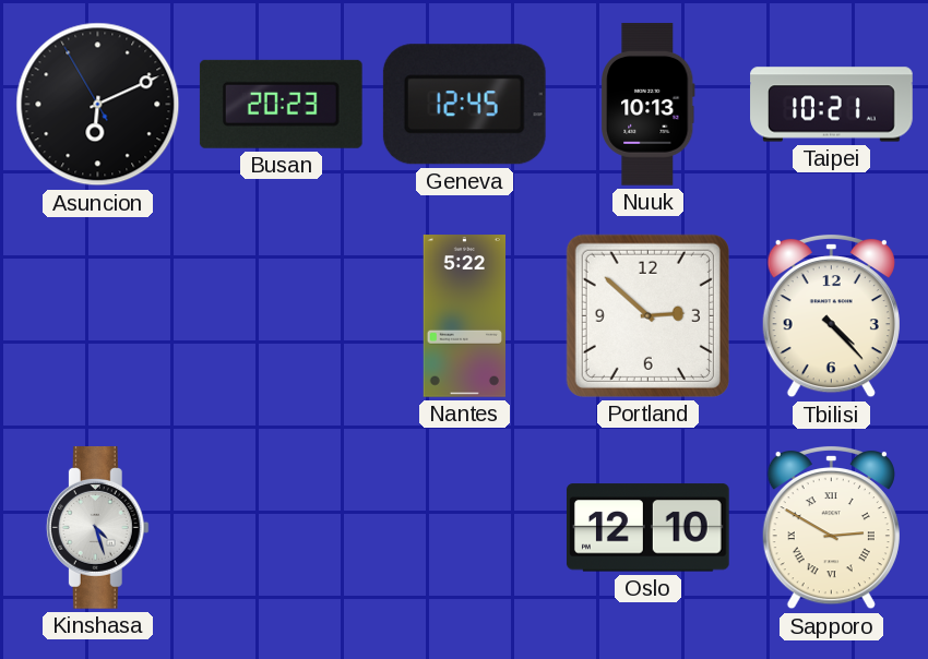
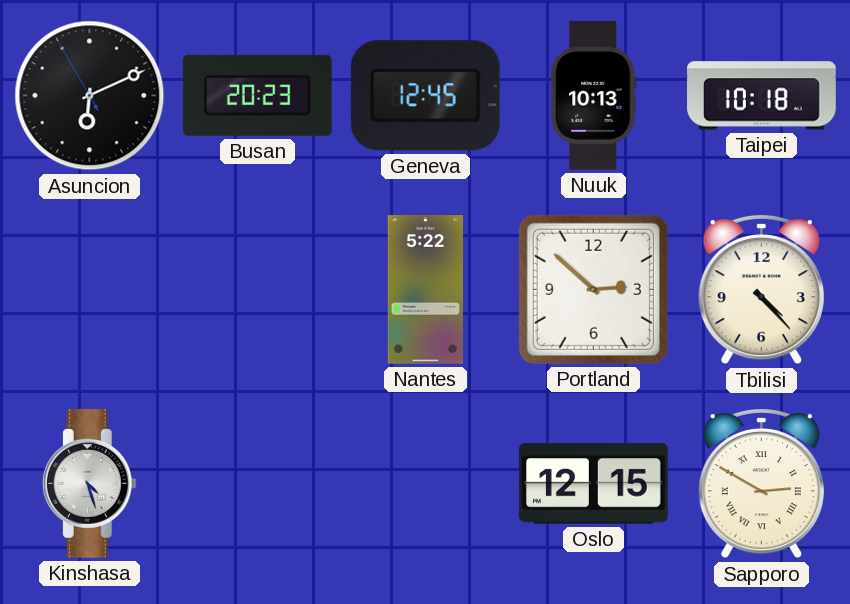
Taipei: 10:21 -> 10:18
Oslo: 12:10 -> 12:15
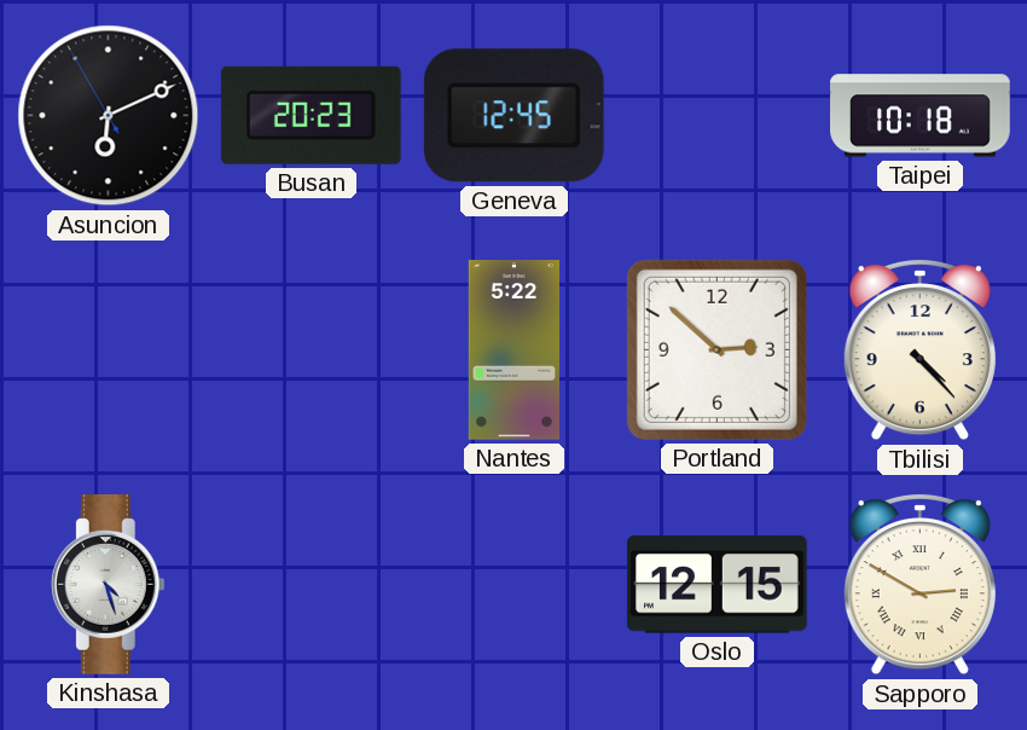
Nuuk: 10:13 -> none
